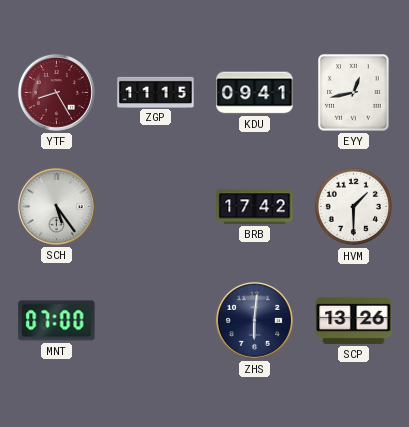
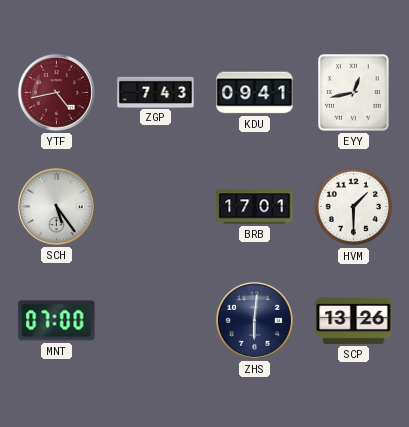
YTF: 8:25 -> 4:43
ZGP: 11:15 -> 7:43
BRB: 17:42 -> 17:01
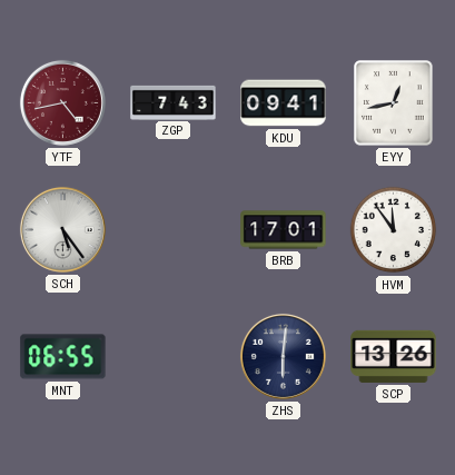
HVM: 1:30 -> 11:54
MNT: 07:00 -> 06:55
